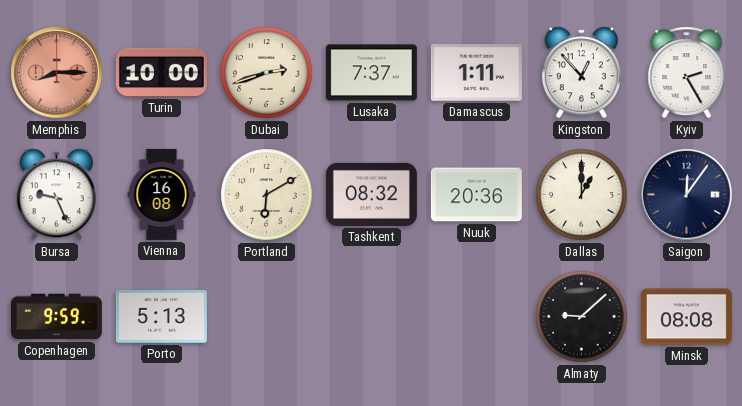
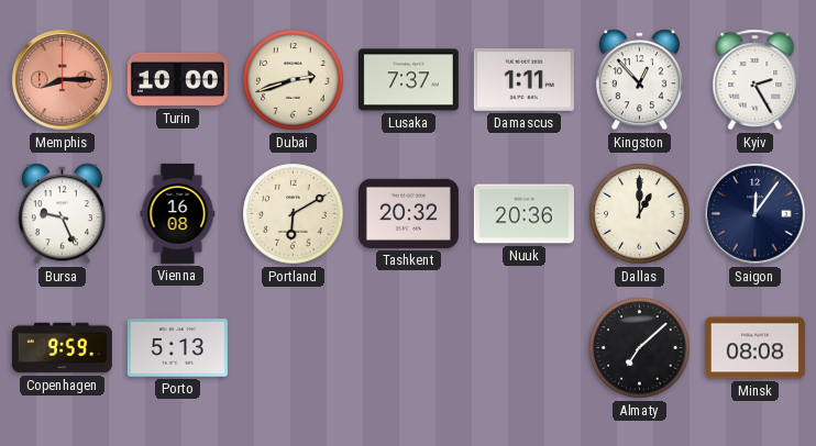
Tashkent: 08:32 -> 20:32
Almaty: 9:08 -> 7:08
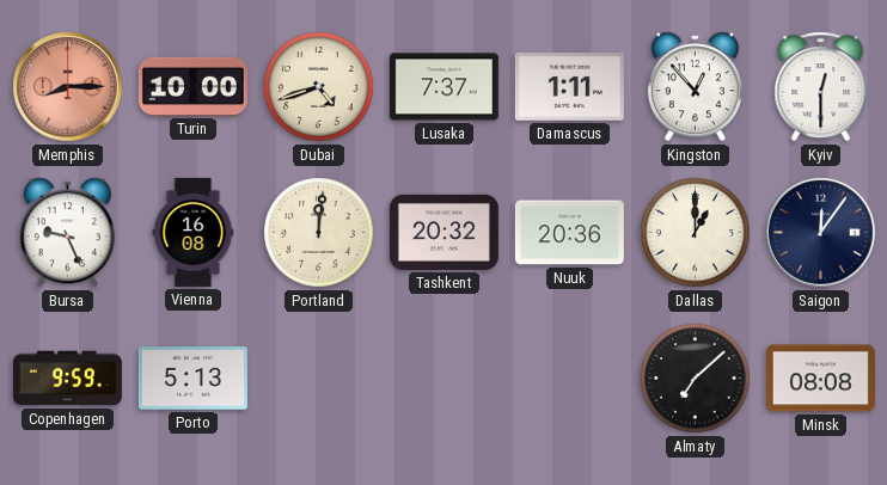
Dubai: 2:42 -> 4:42
Kyiv: 2:25 -> 12:30
Portland: 6:10 -> 12:01
